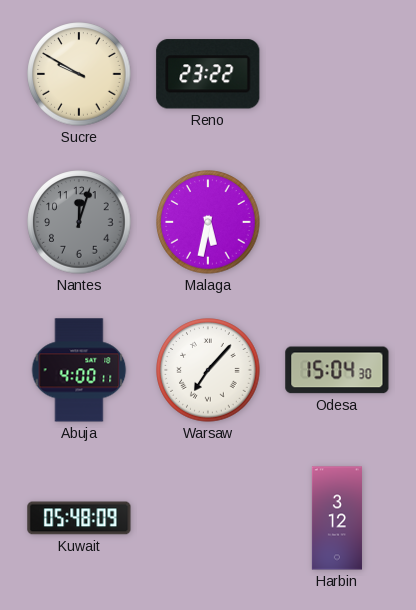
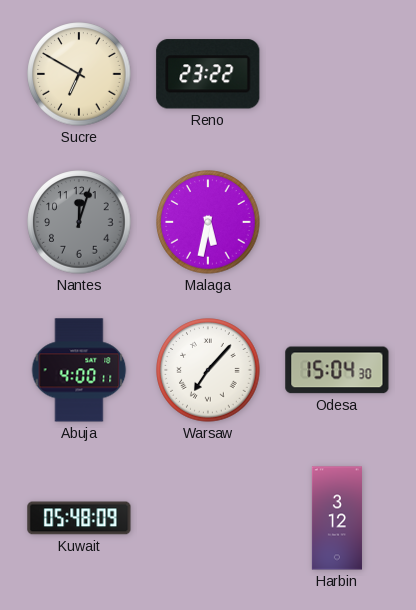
Sucre: 9:50 -> 6:50
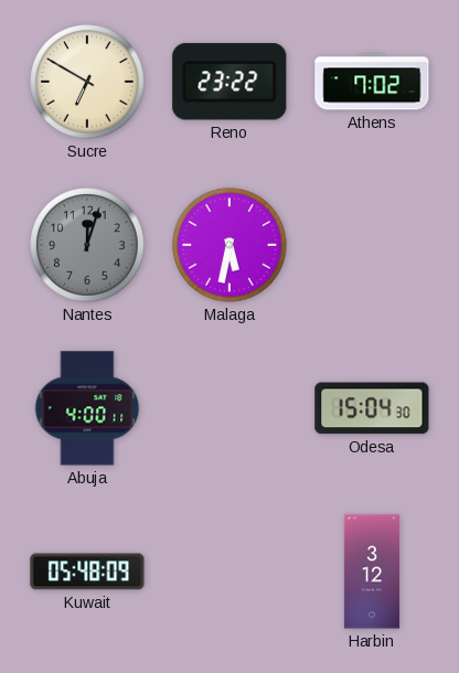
Athens: none -> 7:02
Warsaw: 7:07 -> none
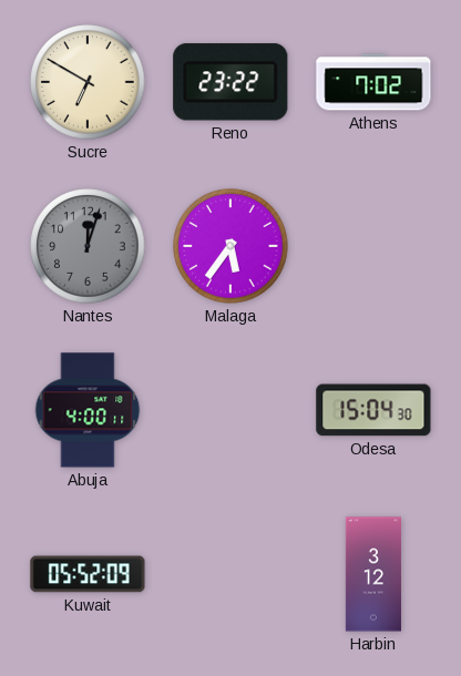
Malaga: 5:32 -> 5:36
Kuwait: 05:48 -> 05:52
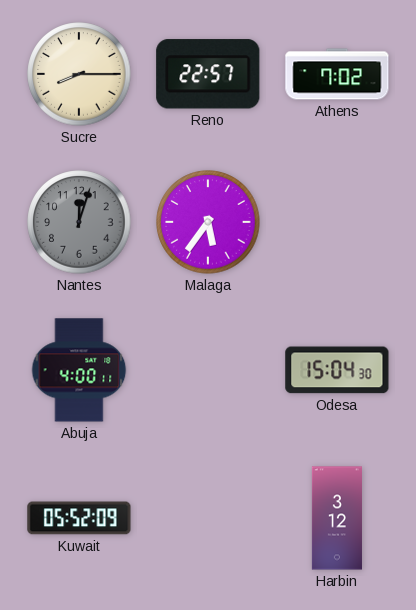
Sucre: 6:50 -> 8:15
Reno: 23:22 -> 22:57
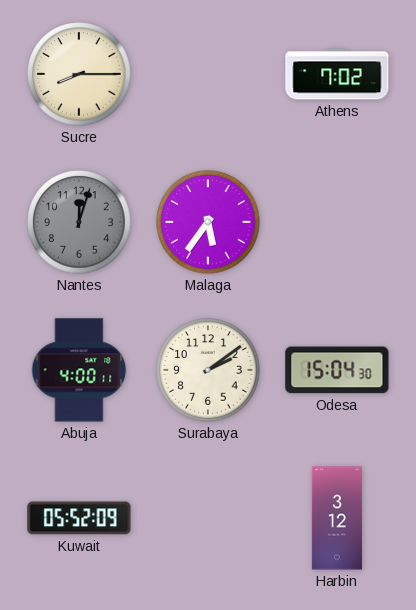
Reno: 22:57 -> none
Surabaya: none -> 2:09
